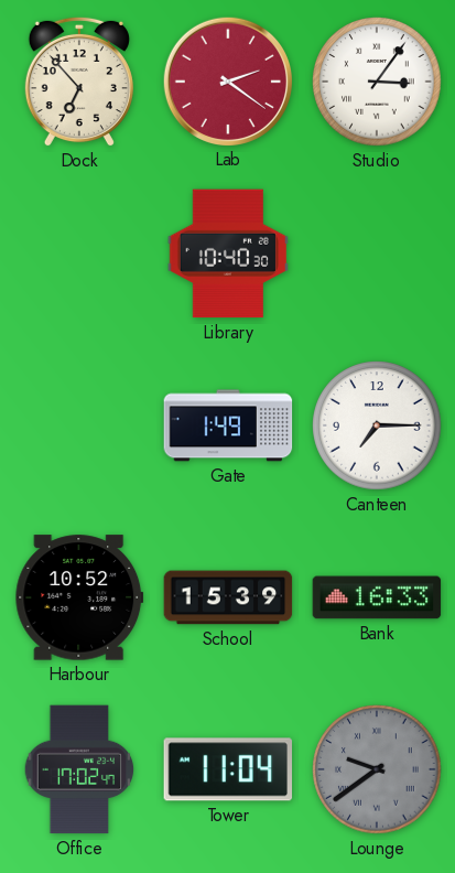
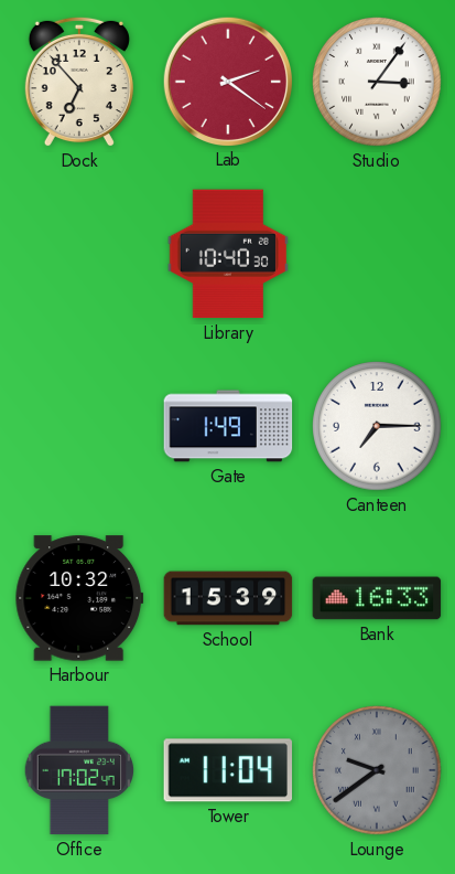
Harbour: 10:52 -> 10:32
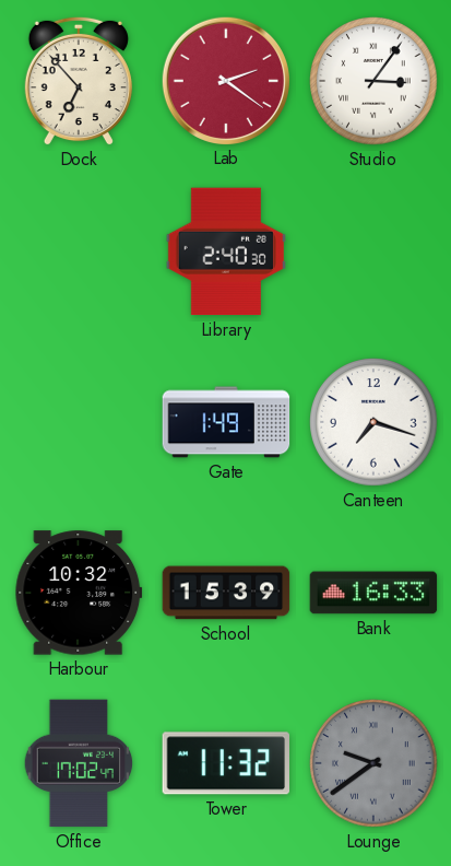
Library: 10:40 -> 2:40
Canteen: 7:15 -> 7:18
Tower: 11:04 -> 11:32
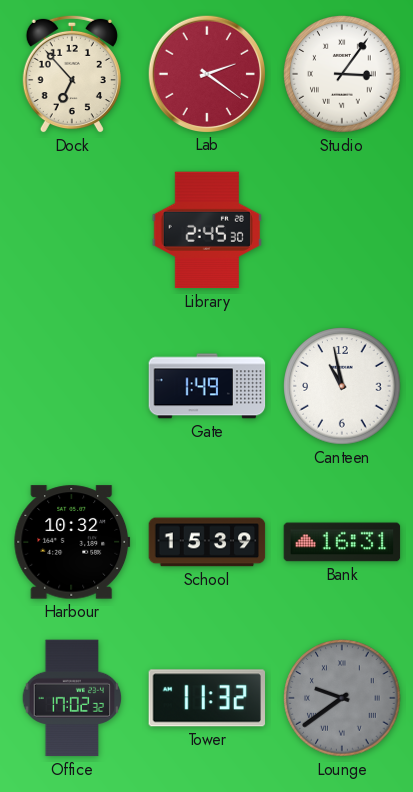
Library: 2:40 -> 2:45
Canteen: 7:18 -> 10:58
Bank: 16:33 -> 16:31
Office: 17:02:47 -> 17:02:32
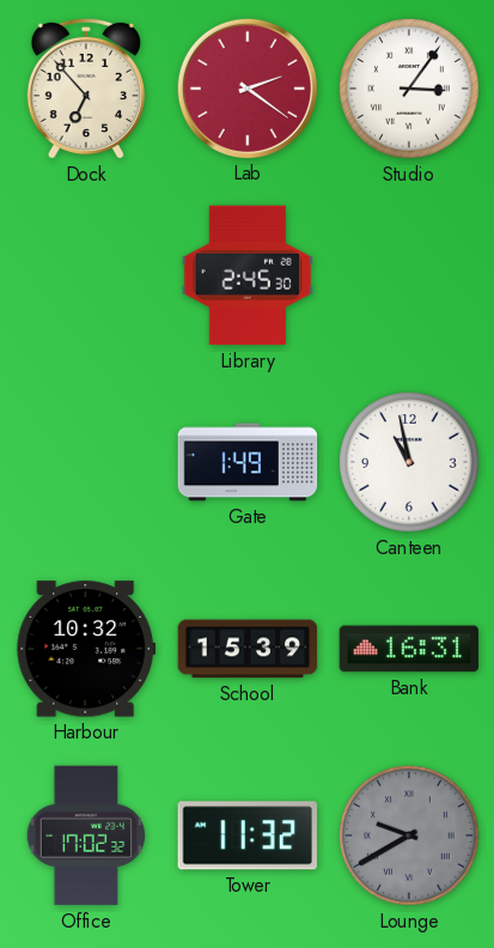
Lounge: 9:39 -> 9:40
